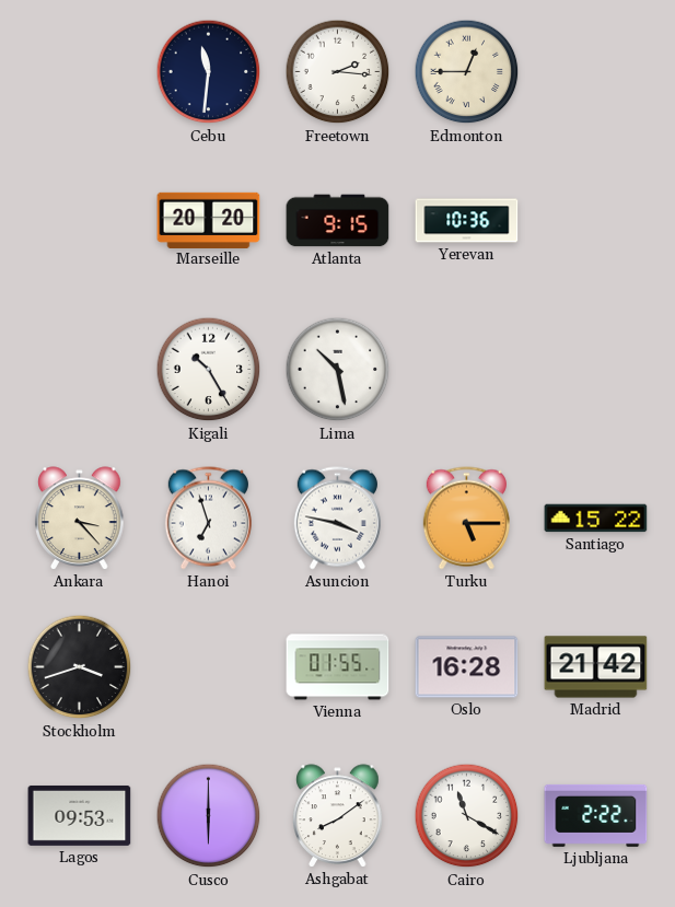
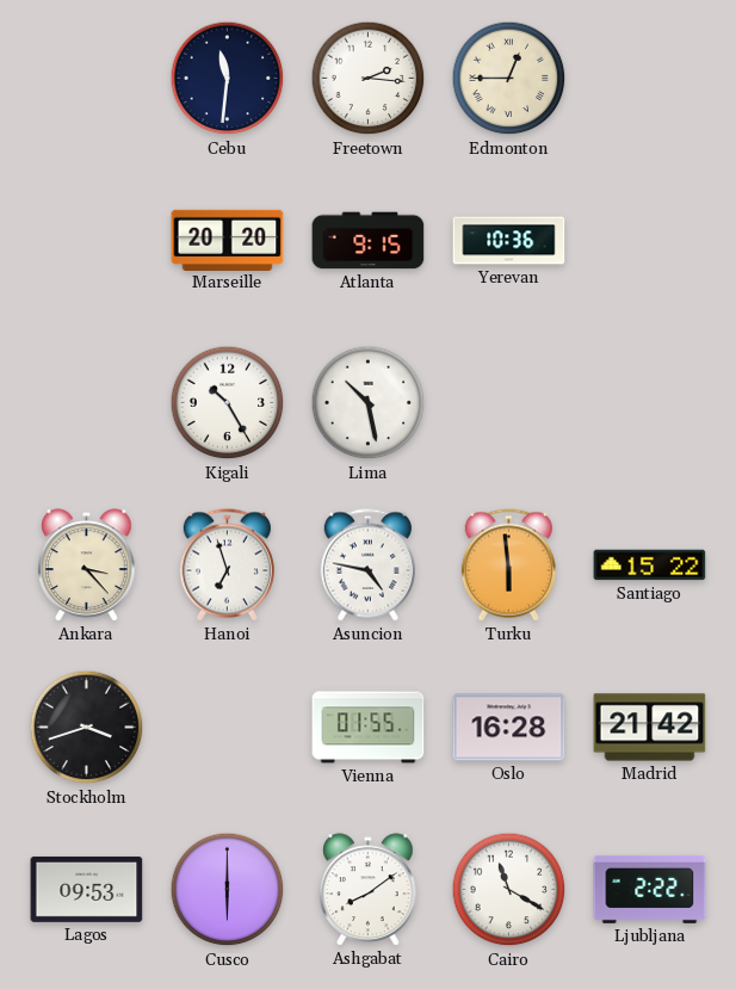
Asuncion: 3:47 -> 4:47
Turku: 5:15 -> 5:59
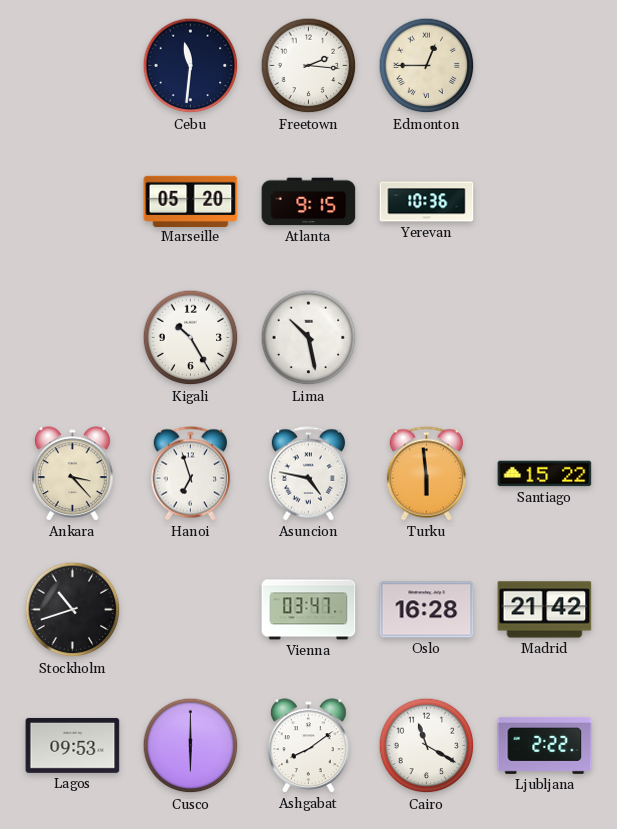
Marseille: 20:20 -> 05:20
Stockholm: 3:42 -> 10:42
Vienna: 01:55 -> 03:47
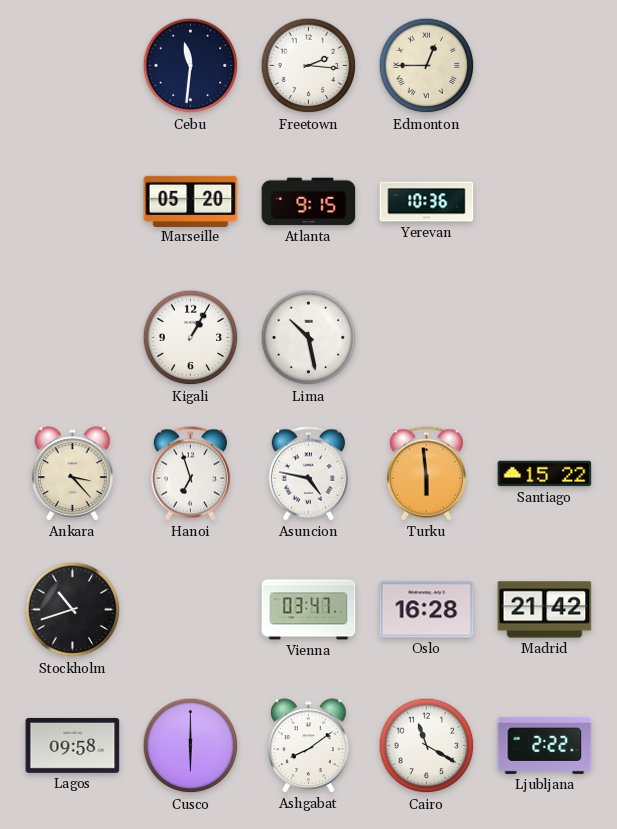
Kigali: 10:25 -> 1:05
Lagos: 09:53 -> 09:58
